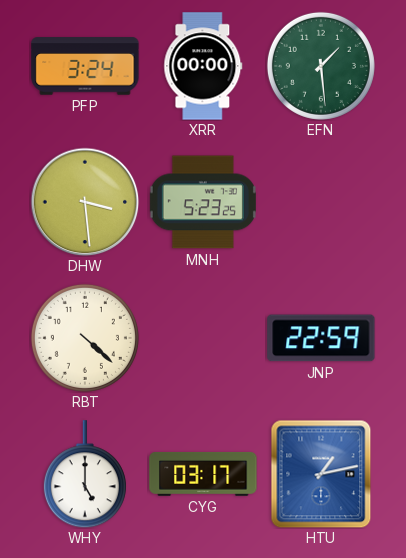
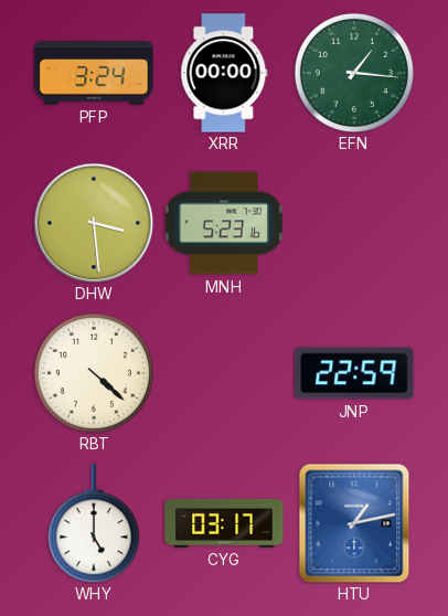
EFN: 1:29 -> 1:16
MNH: 5:23:25 -> 5:23:16
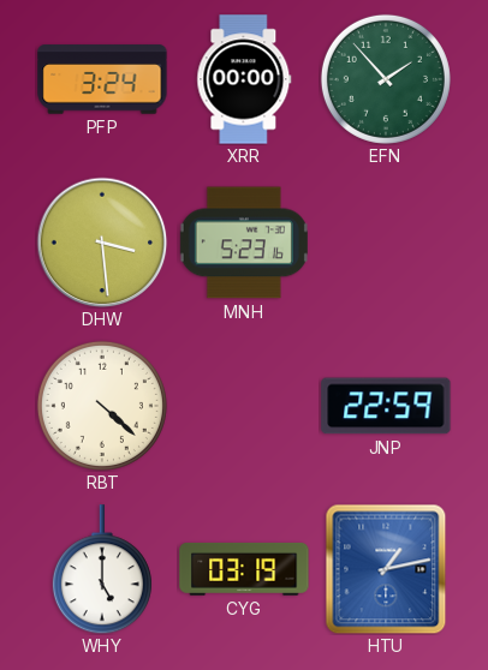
EFN: 1:16 -> 1:53
CYG: 03:17 -> 03:19
